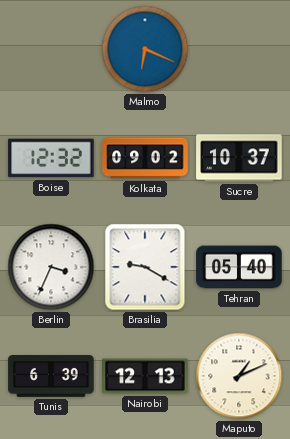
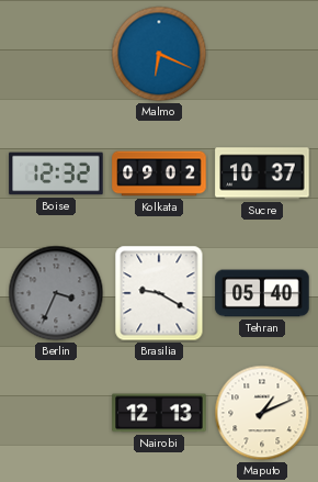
Berlin dial: white -> grey
Tunis: 6:39 -> none
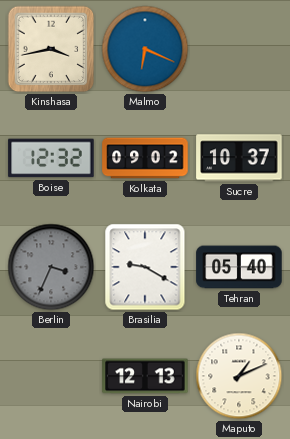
Kinshasa: none -> 3:43
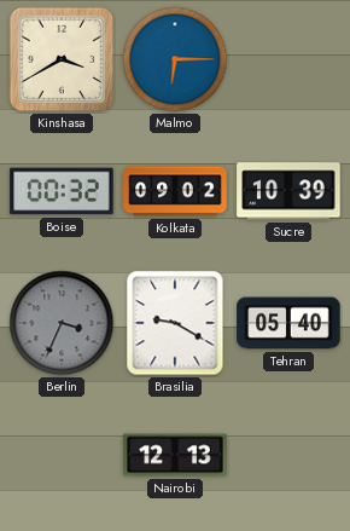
Kinshasa: 3:43 -> 3:40
Malmo: 6:19 -> 6:15
Boise: 12:32 -> 00:32
Sucre: 10:37 -> 10:39
Maputo: 1:11 -> none
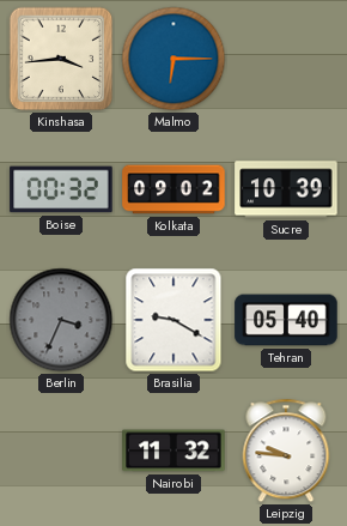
Kinshasa: 3:40 -> 3:44
Nairobi: 12:13 -> 11:32
Leipzig: none -> 9:46
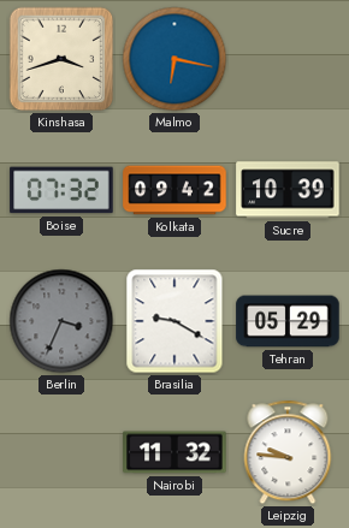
Kinshasa: 3:44 -> 3:42
Malmo: 6:15 -> 6:17
Boise: 00:32 -> 07:32
Kolkata: 09:02 -> 09:42
Tehran: 05:40 -> 05:29
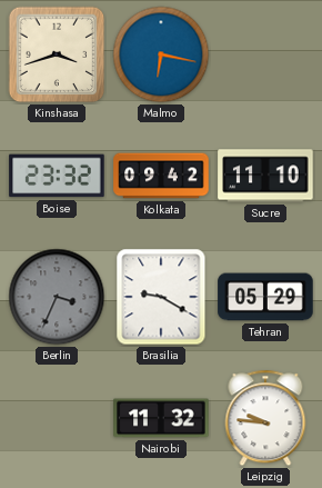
Boise: 07:32 -> 23:32
Sucre: 10:39 -> 11:10
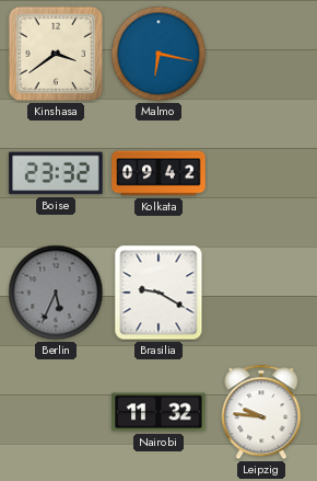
Kinshasa: 3:42 -> 3:39
Sucre: 11:10 -> none
Berlin: 3:34 -> 5:34
Tehran: 05:29 -> none
